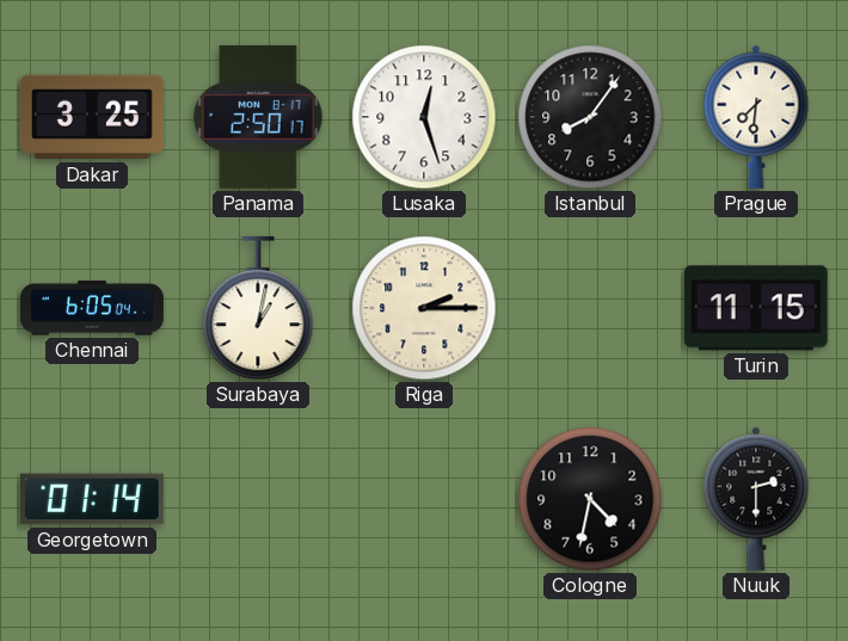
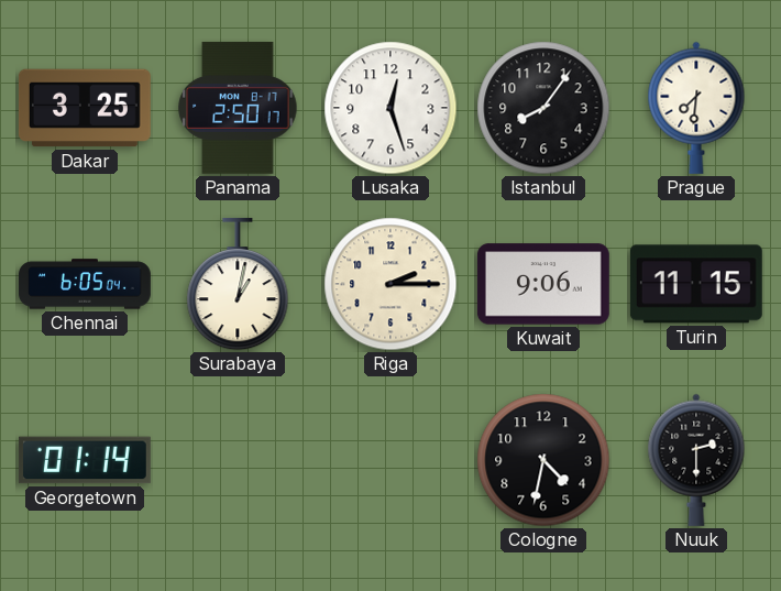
Kuwait: none -> 9:06
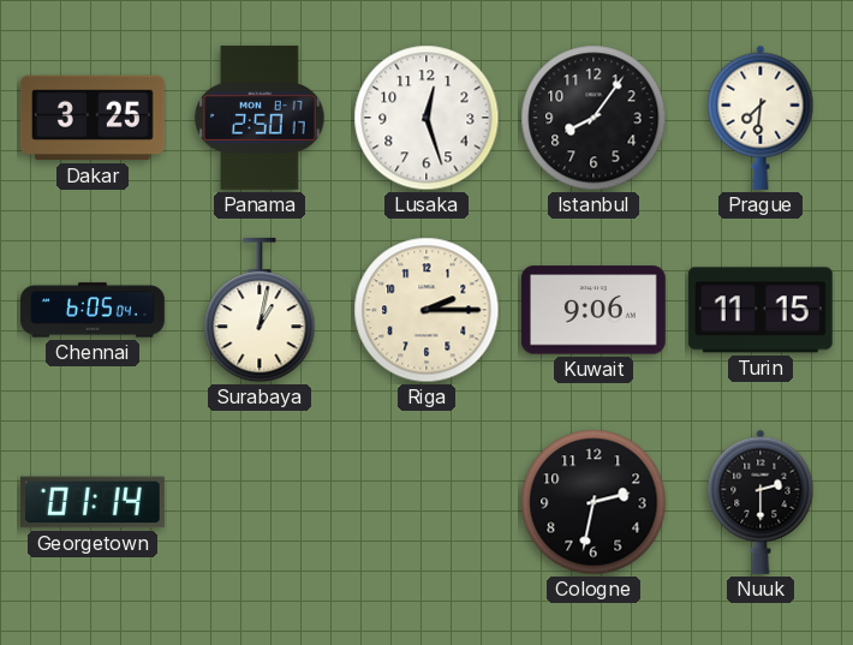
Cologne: 4:32 -> 2:32
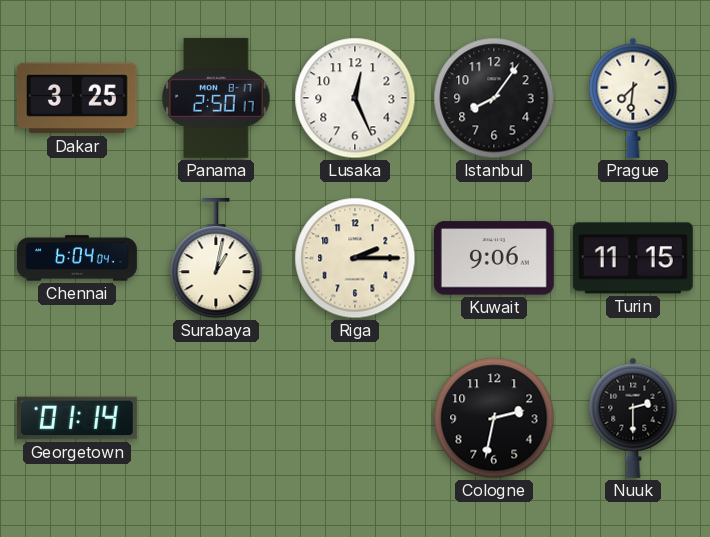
Lusaka: 12:27 -> 12:26
Chennai: 6:05 -> 6:04
